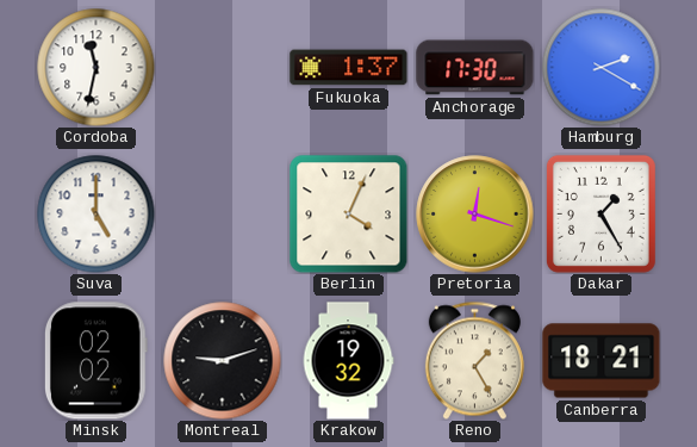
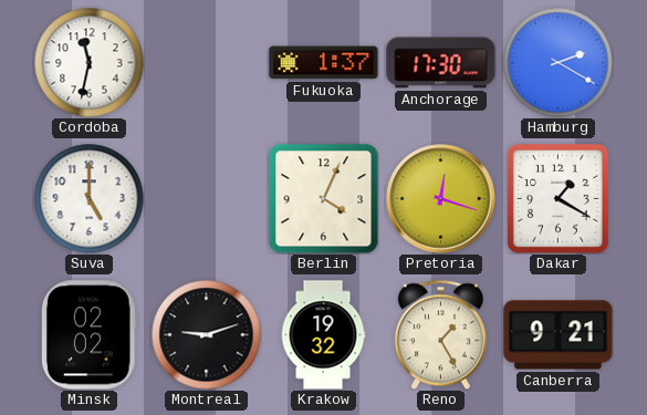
Dakar: 1:25 -> 1:20
Canberra: 18:21 -> 9:21
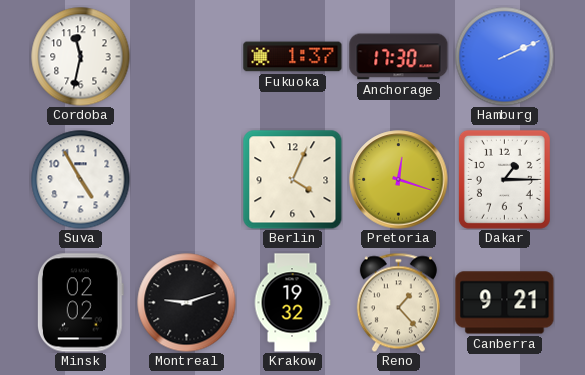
Hamburg: 2:20 -> 2:11
Suva: 5:00 -> 4:55
Dakar: 1:20 -> 1:15
Reno: 1:25 -> 1:23
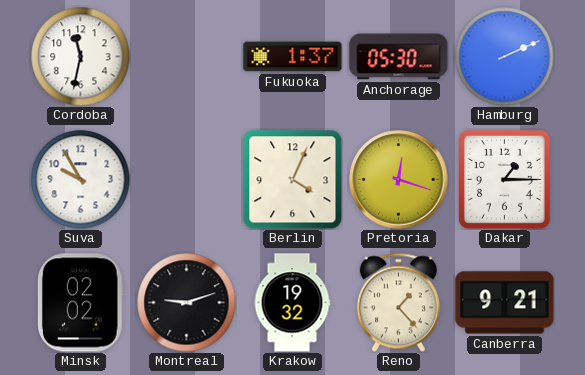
Anchorage: 17:30 -> 05:30
Suva: 4:55 -> 9:55
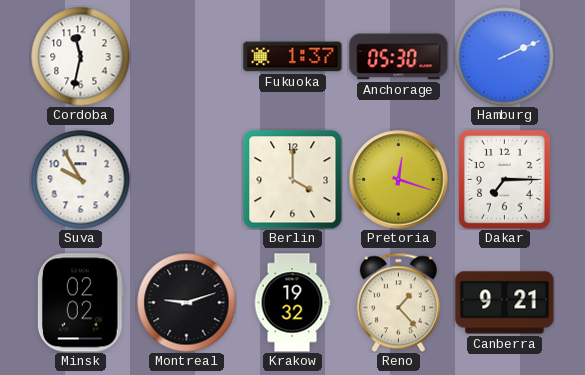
Berlin: 4:04 -> 4:00
Dakar: 1:15 -> 7:15
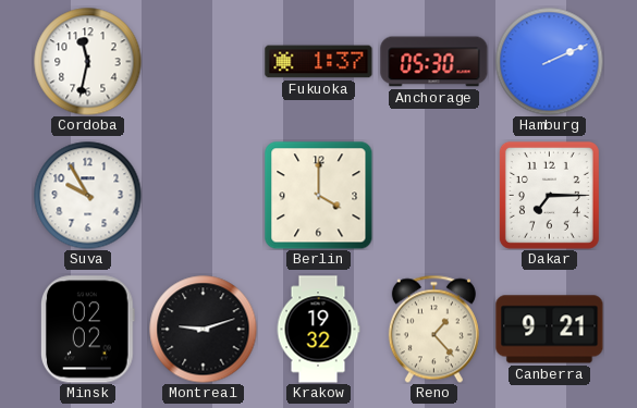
Pretoria: 12:18 -> none
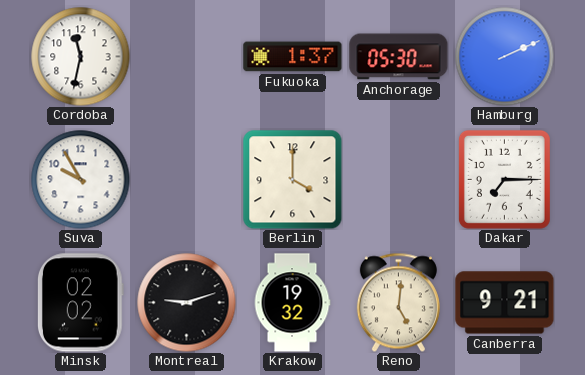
Reno: 1:23 -> 5:01
